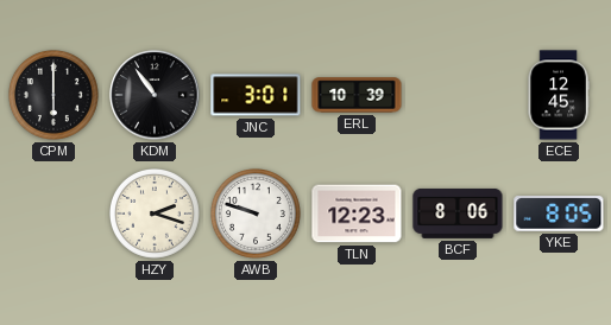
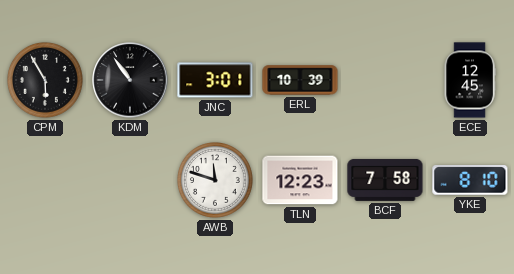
CPM: 6:00 -> 5:55
HZY: 2:18 -> none
AWB: 9:48 -> 11:48
BCF: 8:06 -> 7:58
YKE: 8:05 -> 8:10
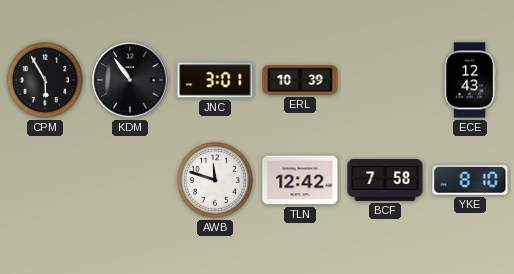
ECE: 12:45 -> 12:43
TLN: 12:23 -> 12:42
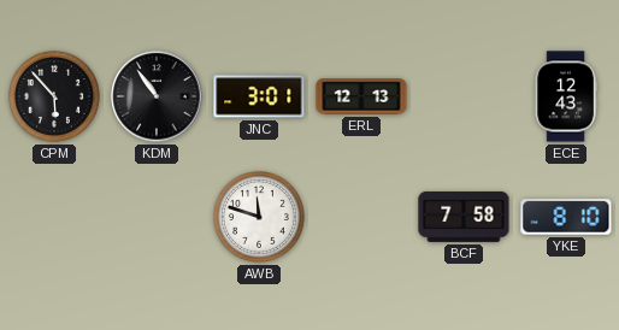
CPM: 5:55 -> 5:53
ERL: 10:39 -> 12:13
TLN: 12:42 -> none
